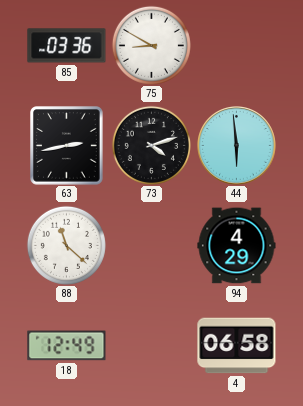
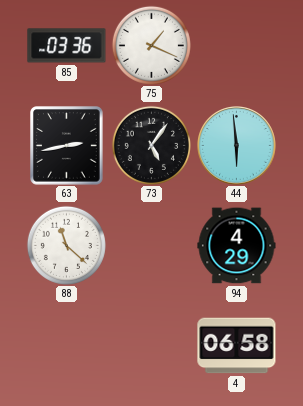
75: 8:50 -> 1:19
73: 4:12 -> 5:06
18: 12:49 -> none
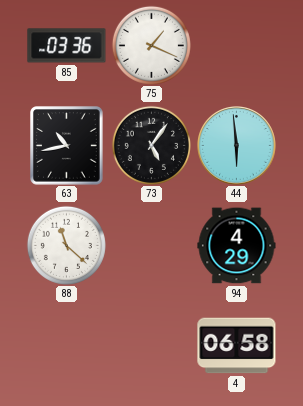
63: 2:43 -> 10:43
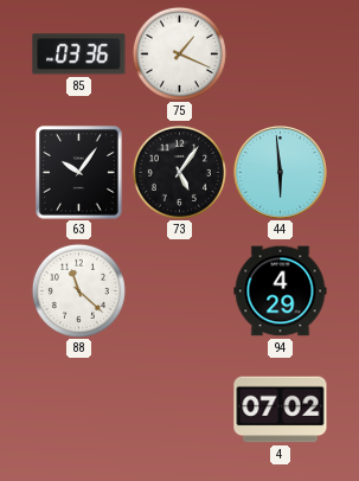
63: 10:43 -> 10:06
4: 06:58 -> 07:02
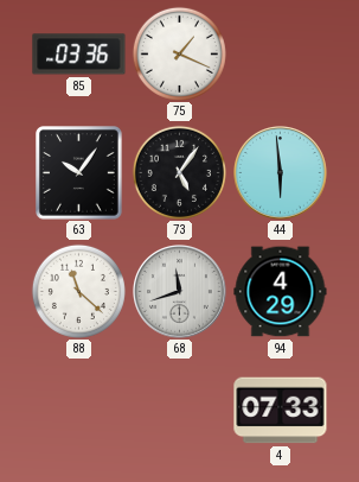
68: none -> 11:42
4: 07:02 -> 07:33
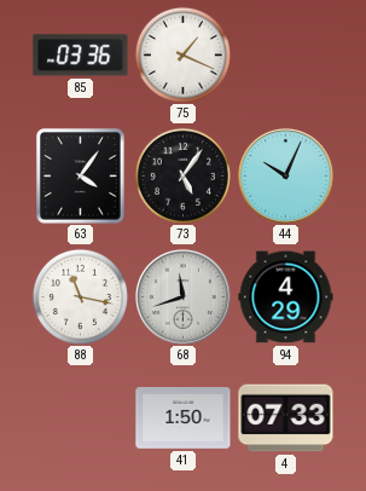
63: 10:06 -> 4:06
44: 5:59 -> 10:04
88: 11:22 -> 11:17
41: none -> 1:50
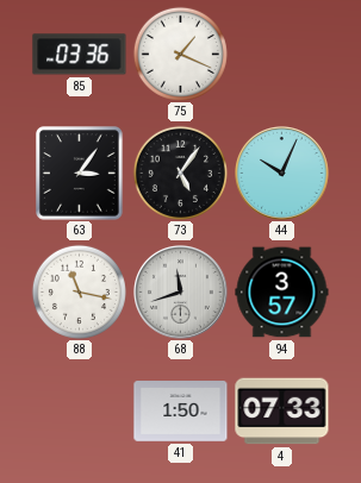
63: 4:06 -> 3:06
94: 4:29 -> 3:57
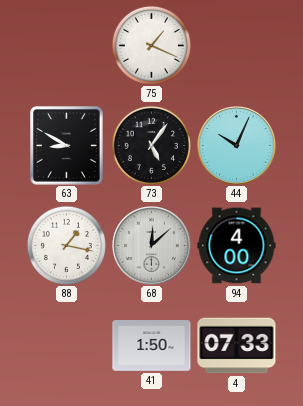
85: 03:36 -> none
63: 3:06 -> 8:50
88: 11:17 -> 1:17
68: 11:42 -> 12:08
94: 3:57 -> 4:00
